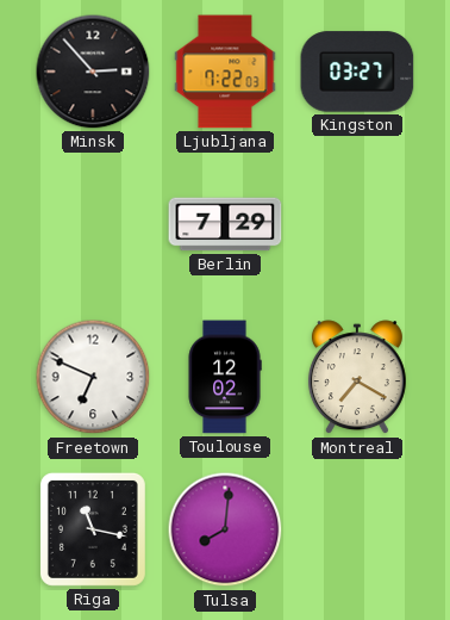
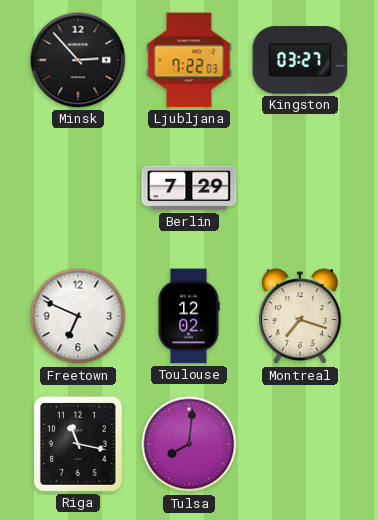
Montreal: 7:20 -> 7:18
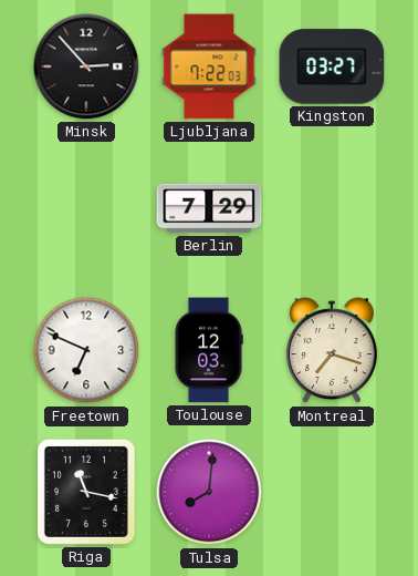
Toulouse: 12:02 -> 12:03
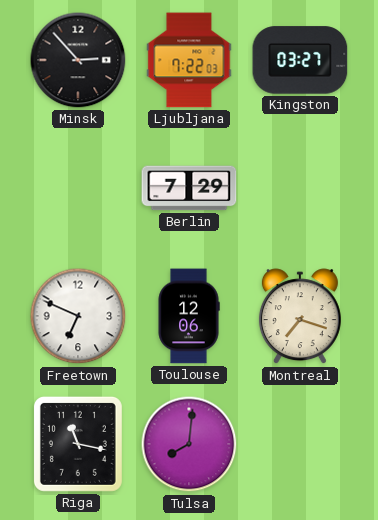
Toulouse: 12:03 -> 12:06
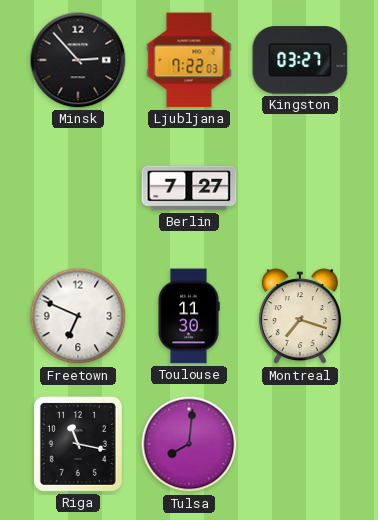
Berlin: 7:29 -> 7:27
Toulouse: 12:06 -> 11:30
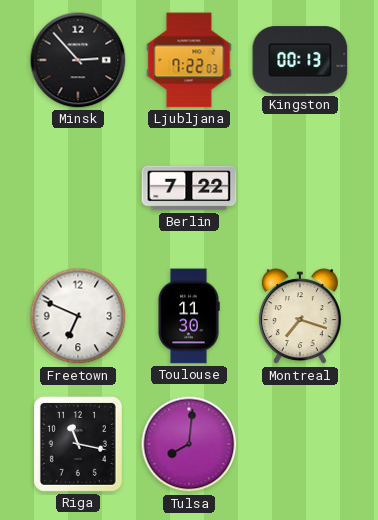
Kingston: 03:27 -> 00:13
Berlin: 7:27 -> 7:22
